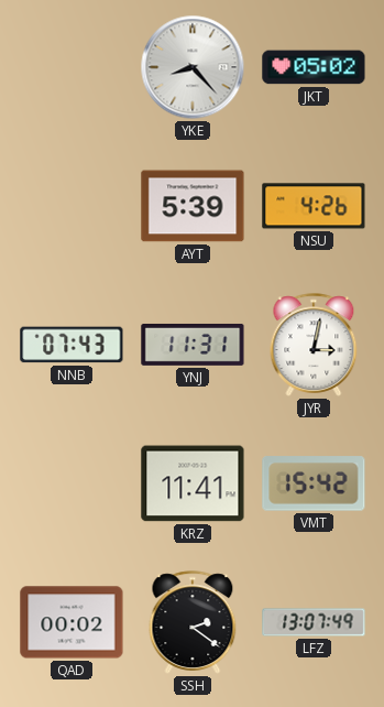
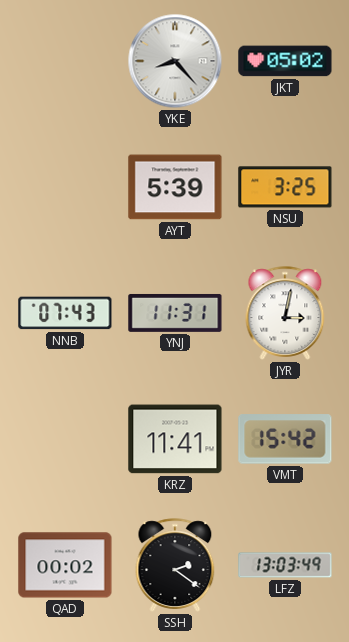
NSU: 4:26 -> 3:25
LFZ: 13:07 -> 13:03
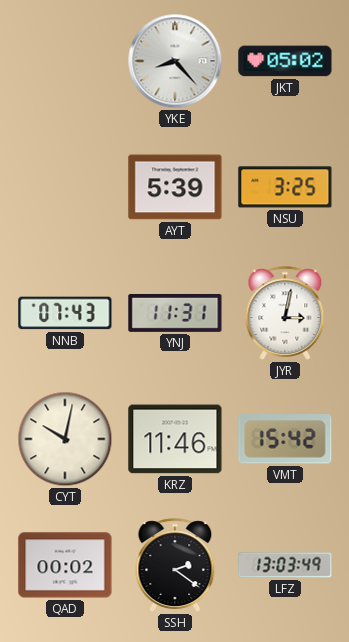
CYT: none -> 10:02
KRZ: 11:41 -> 11:46
